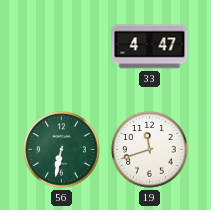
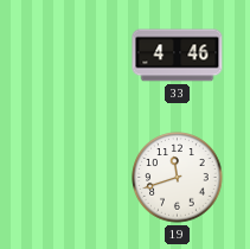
33: 4:47 -> 4:46
56: 6:32 -> none
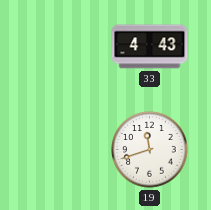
33: 4:46 -> 4:43
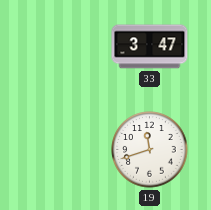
33: 4:43 -> 3:47
